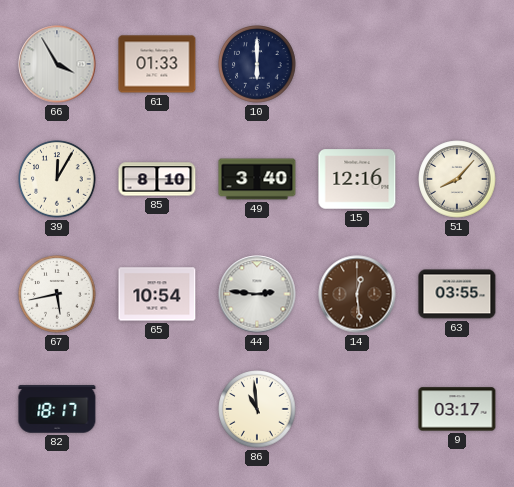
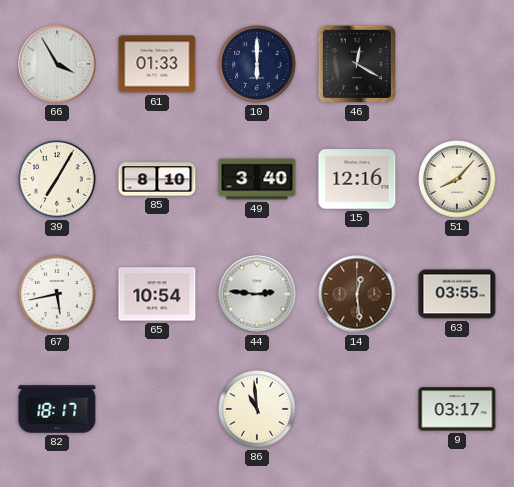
46: none -> 12:20
39: 12:05 -> 7:05
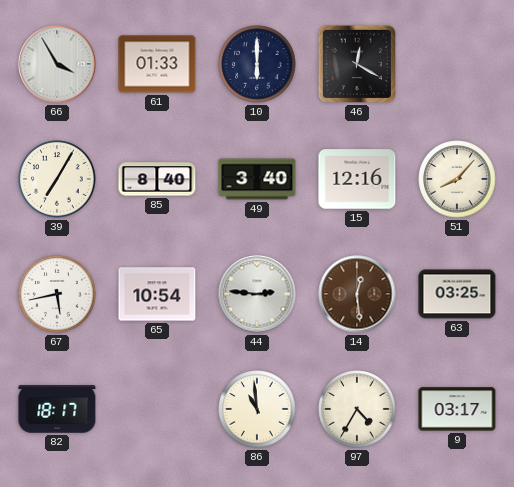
85: 8:10 -> 8:40
63: 03:55 -> 03:25
97: none -> 4:35
